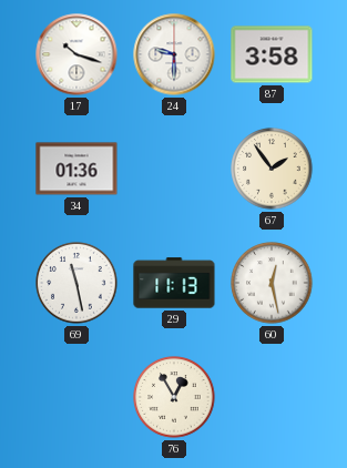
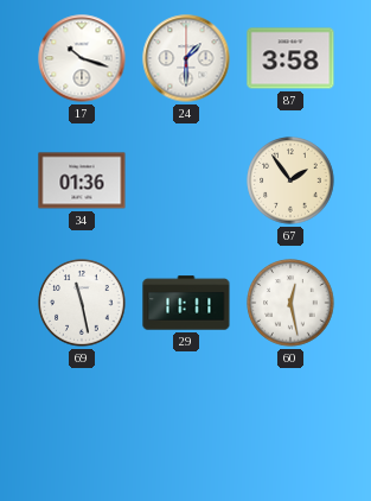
24: 9:30 -> 1:30
29: 11:13 -> 11:11
76: 12:55 -> none
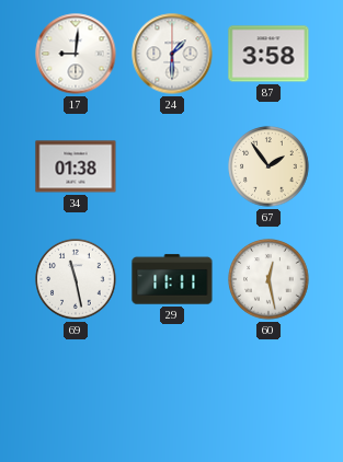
17: 10:18 -> 9:01
34: 01:36 -> 01:38
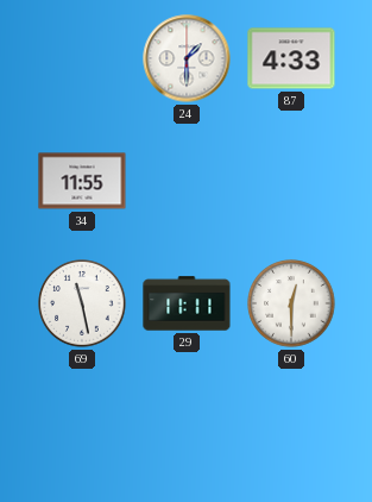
17: 9:01 -> none
87: 3:58 -> 4:33
34: 01:38 -> 11:55
67: 1:54 -> none
60: 12:28 -> 12:30
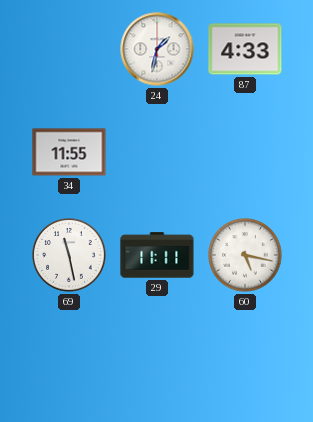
24: 1:30 -> 1:32
60: 12:30 -> 5:17
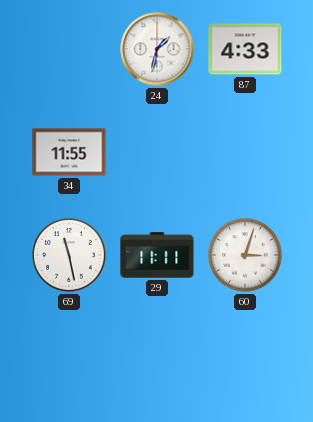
60: 5:17 -> 3:03
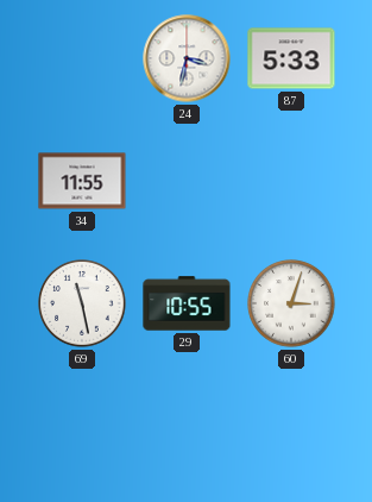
24: 1:32 -> 3:32
87: 4:33 -> 5:33
29: 11:11 -> 10:55
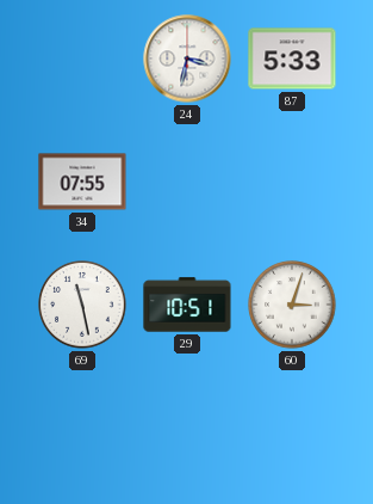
34: 11:55 -> 07:55
29: 10:55 -> 10:51
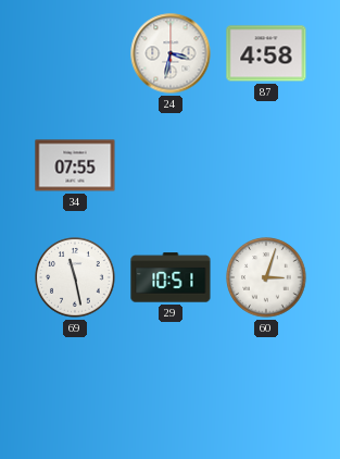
87: 5:33 -> 4:58
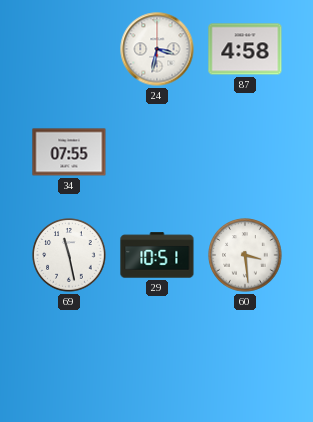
60: 3:03 -> 3:29
